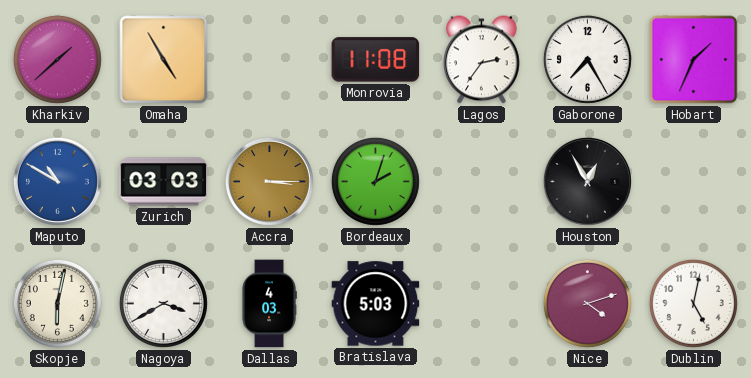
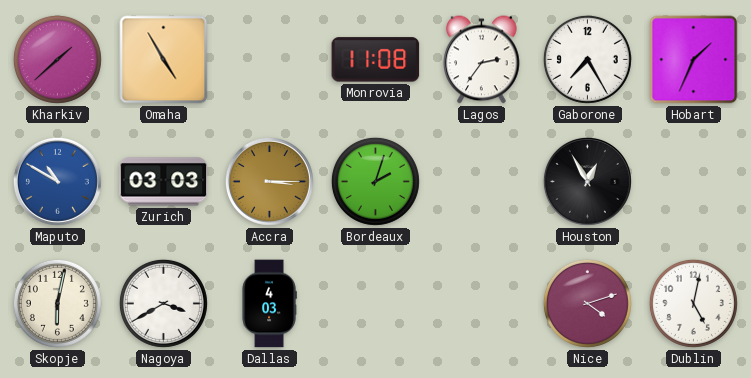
Bratislava: 5:03 -> none
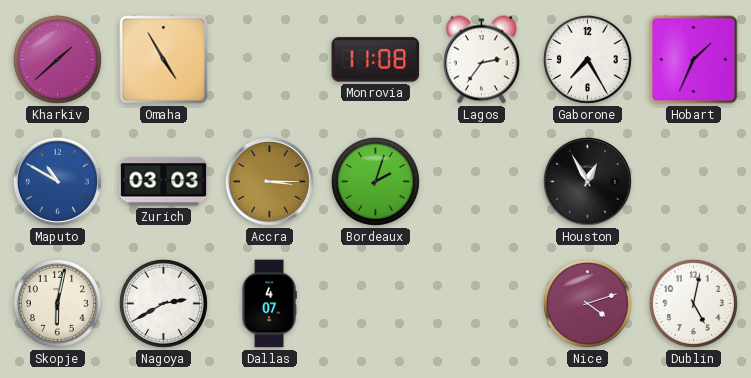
Nagoya: 3:40 -> 2:40
Dallas: 4:03 -> 4:07
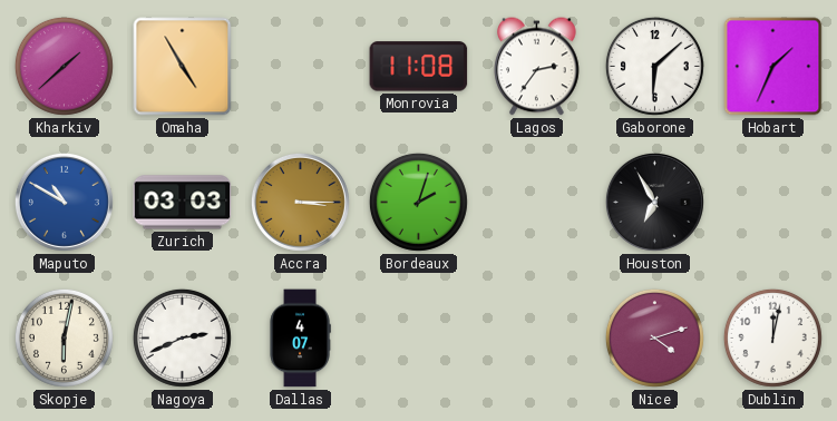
Gaborone: 7:25 -> 6:08
Houston: 12:55 -> 6:55
Nagoya: 2:40 -> 2:41
Dublin: 5:02 -> 12:02
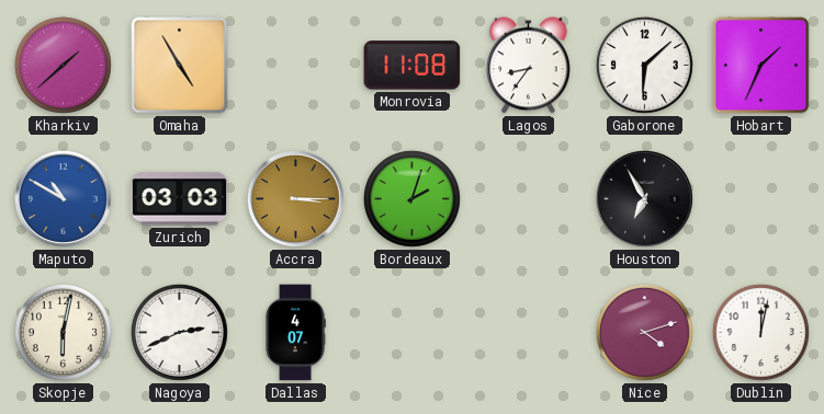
Lagos: 2:36 -> 8:36
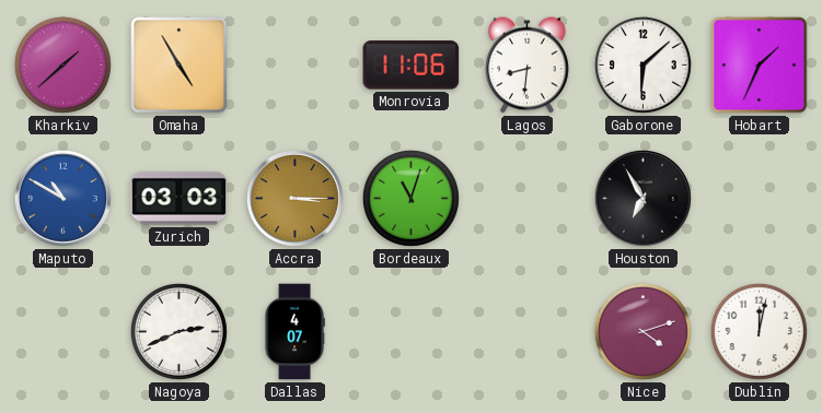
Monrovia: 11:08 -> 11:06
Lagos: 8:36 -> 8:31
Bordeaux: 2:03 -> 11:03
Skopje: 6:02 -> none
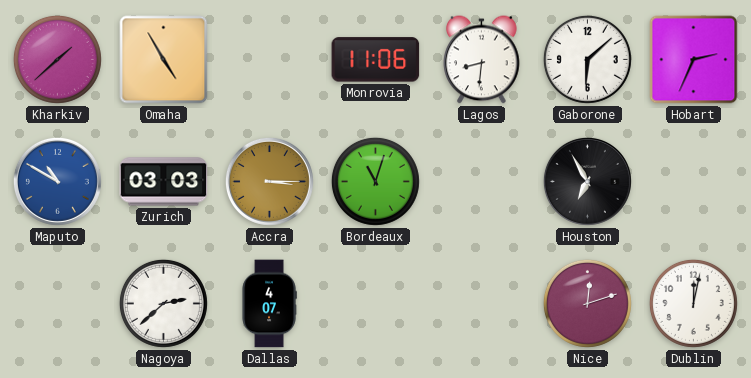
Hobart: 1:34 -> 2:34
Nagoya: 2:41 -> 2:38
Nice: 4:12 -> 12:12
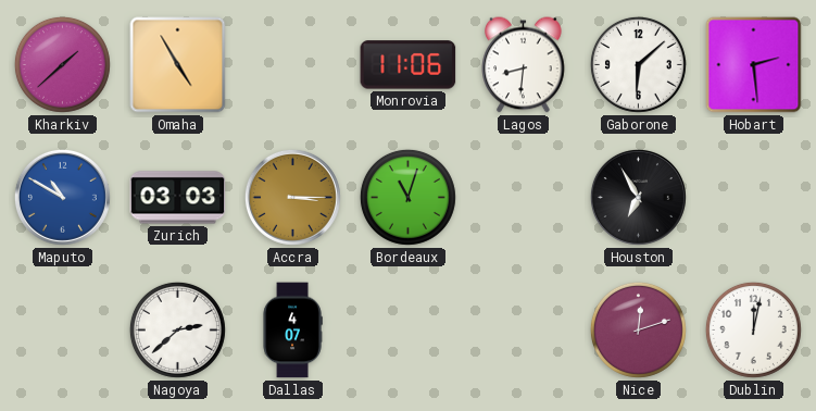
Hobart: 2:34 -> 2:29
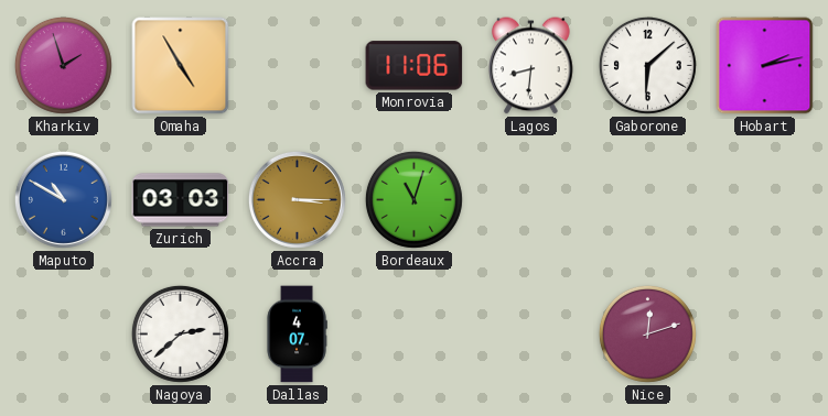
Kharkiv: 1:38 -> 1:57
Hobart: 2:29 -> 2:13
Houston: 6:55 -> none
Dublin: 12:02 -> none
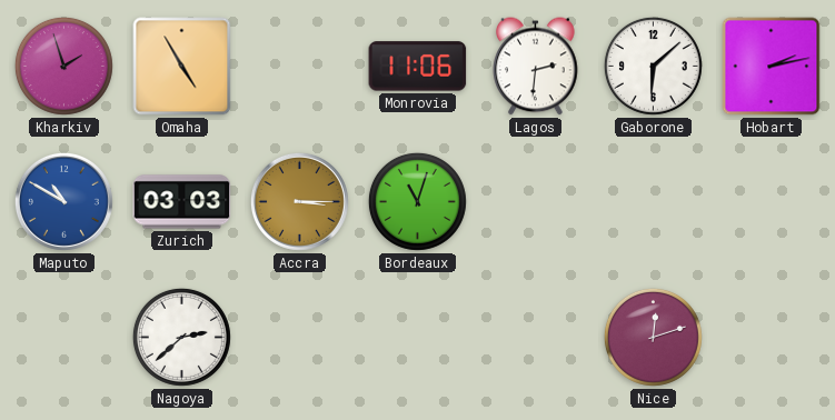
Lagos: 8:31 -> 2:31
Dallas: 4:07 -> none
